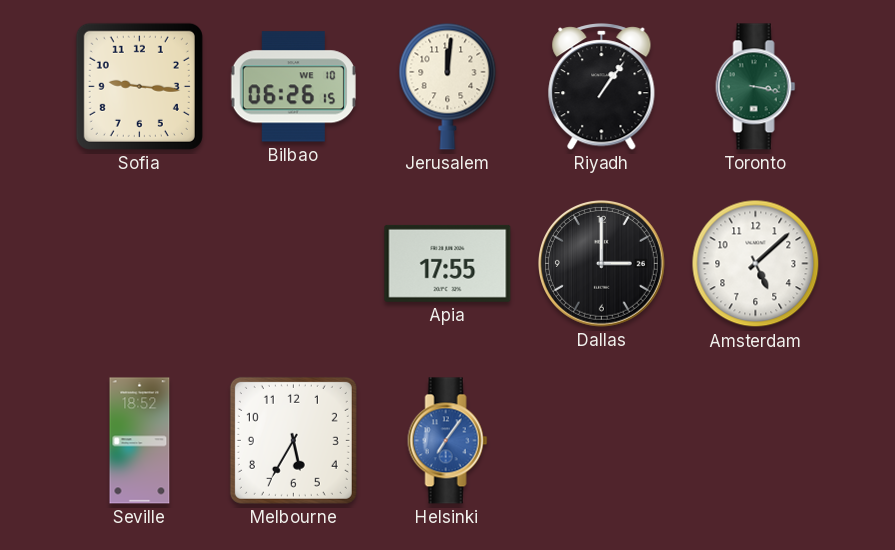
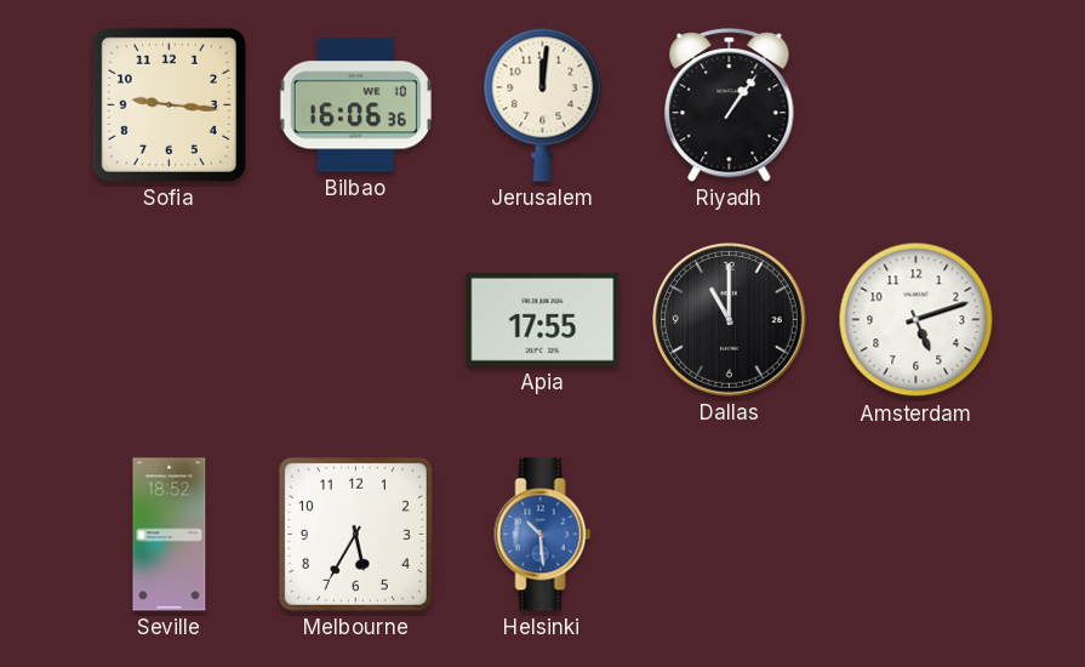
Bilbao: 06:26 -> 16:06
Toronto: 3:17 -> none
Dallas: 3:00 -> 11:00
Amsterdam: 5:08 -> 5:12
Helsinki: 7:06 -> 10:29
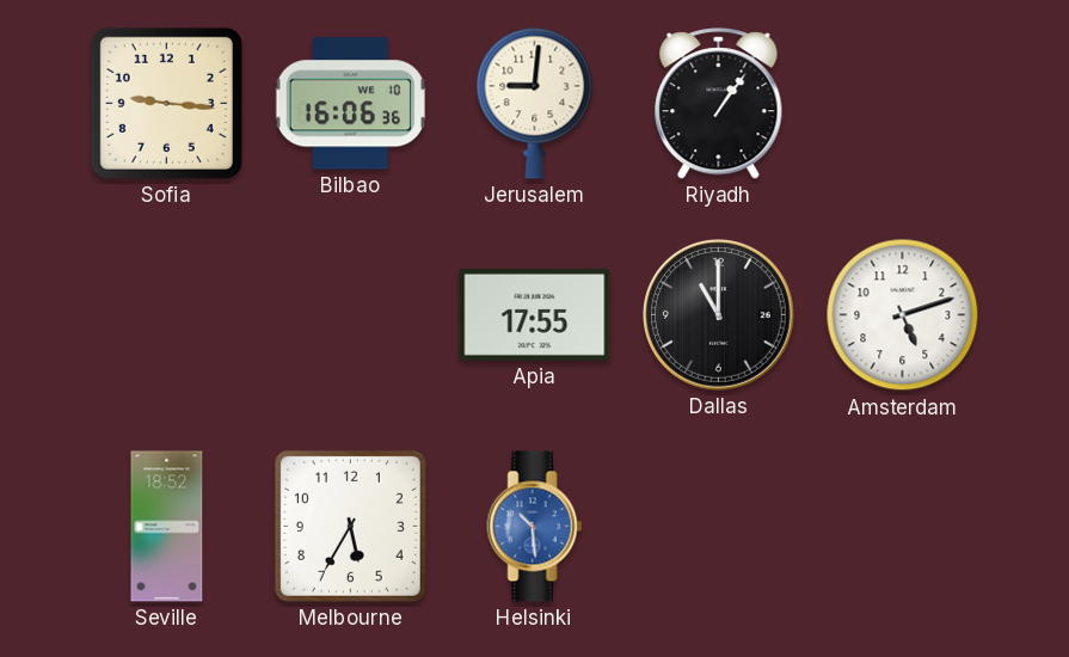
Jerusalem: 12:01 -> 9:01
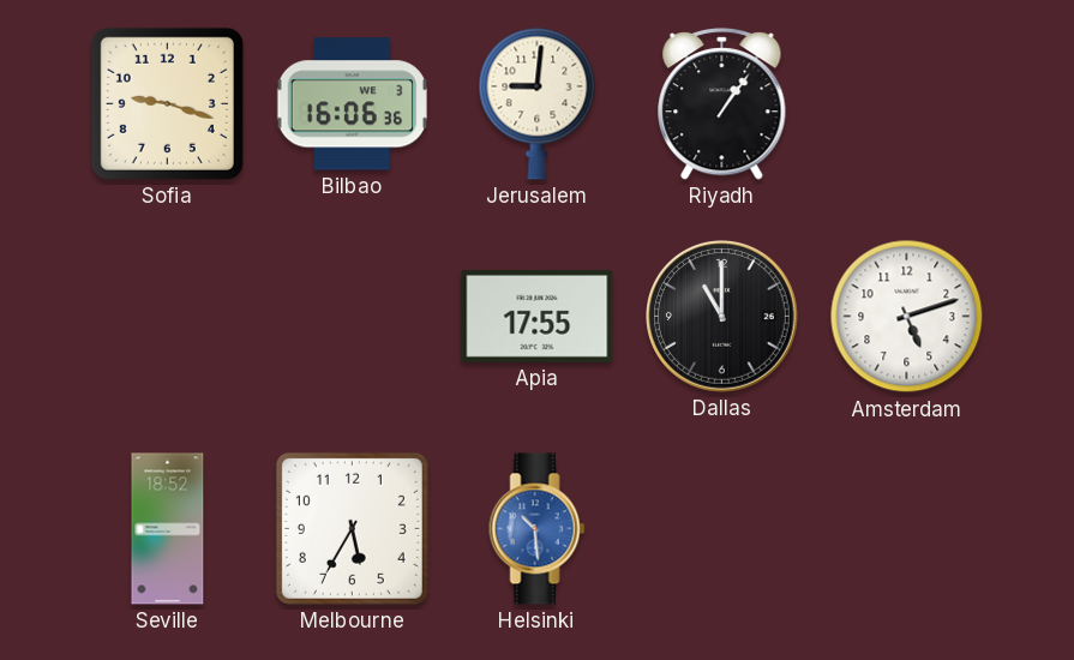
Sofia: 9:16 -> 9:18
Bilbao date: WE 10 -> WE 3
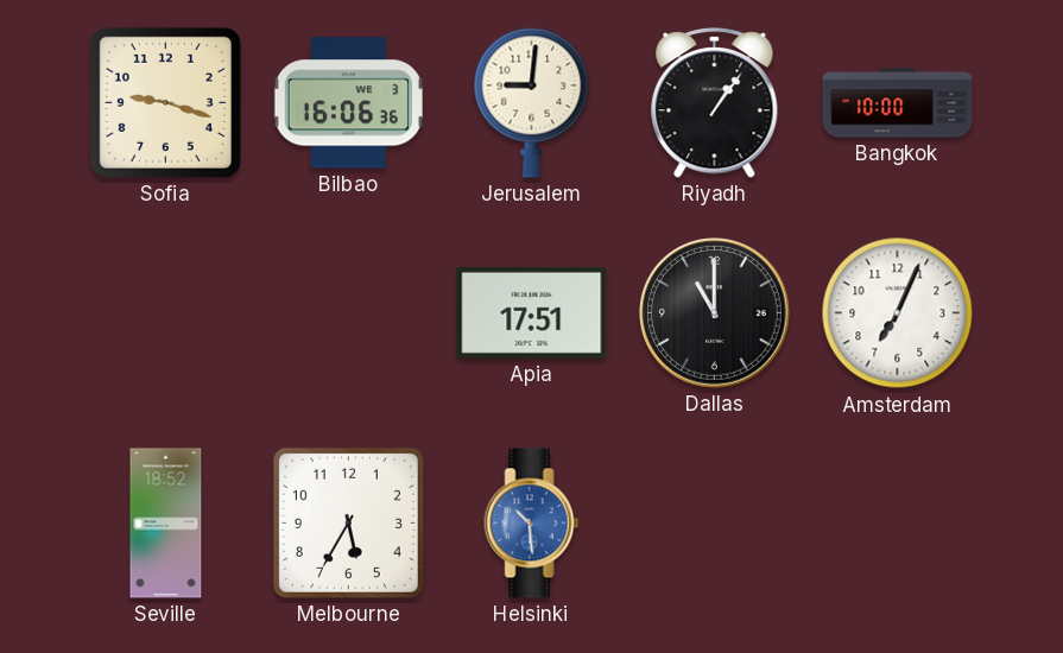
Bangkok: none -> 10:00
Apia: 17:55 -> 17:51
Amsterdam: 5:12 -> 7:04
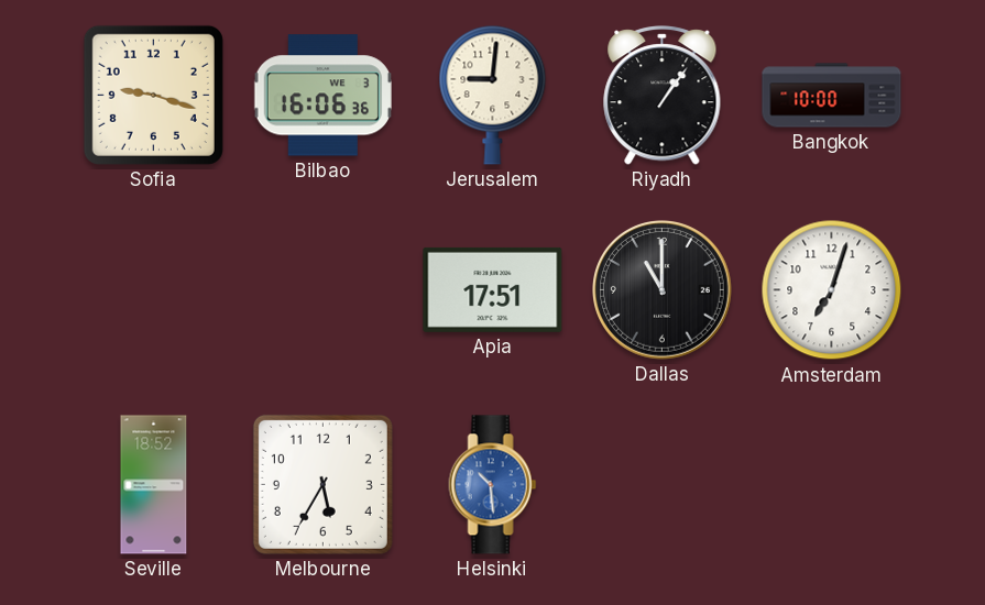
Amsterdam: 7:04 -> 7:03
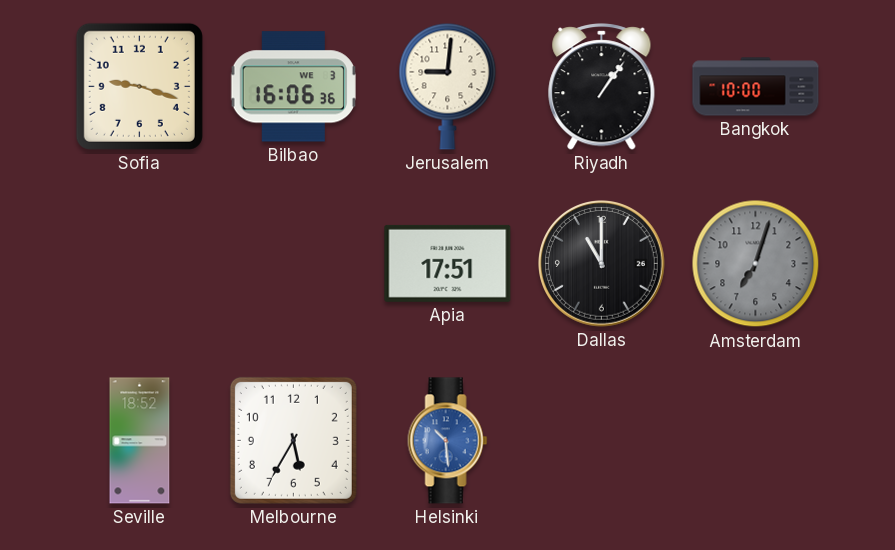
Amsterdam dial: white -> grey
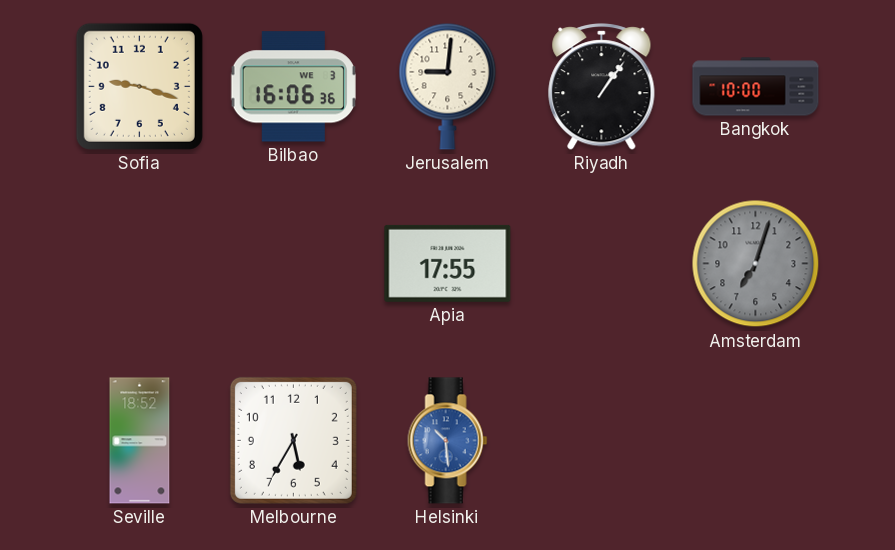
Apia: 17:51 -> 17:55
Dallas: 11:00 -> none
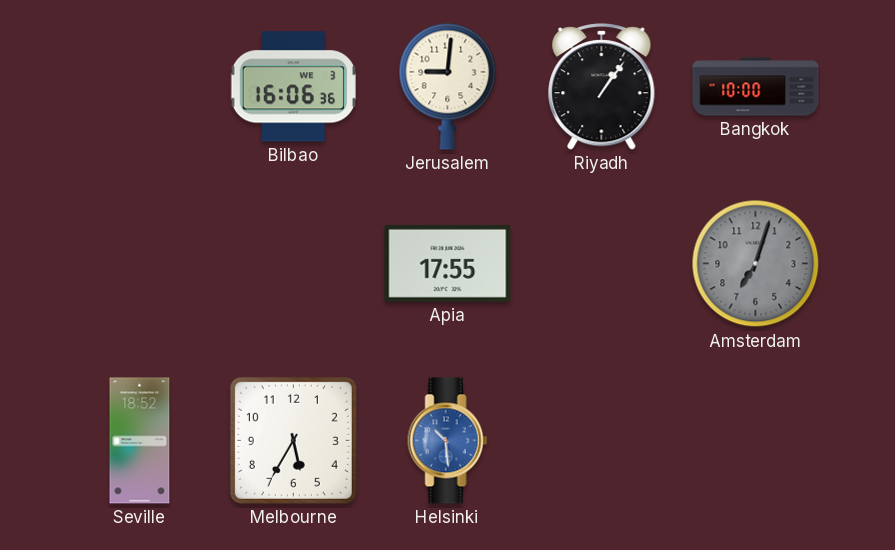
Sofia: 9:18 -> none
